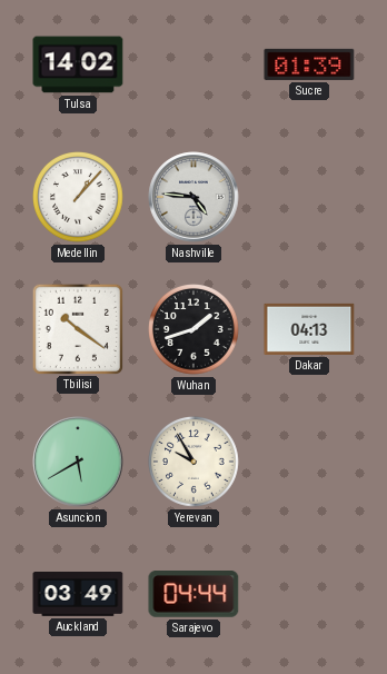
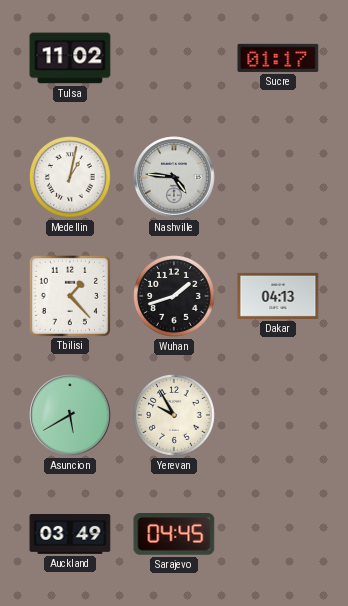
Tulsa: 14:02 -> 11:02
Sucre: 01:39 -> 01:17
Medellin: 1:07 -> 1:02
Tbilisi: 10:21 -> 1:23
Sarajevo: 04:44 -> 04:45
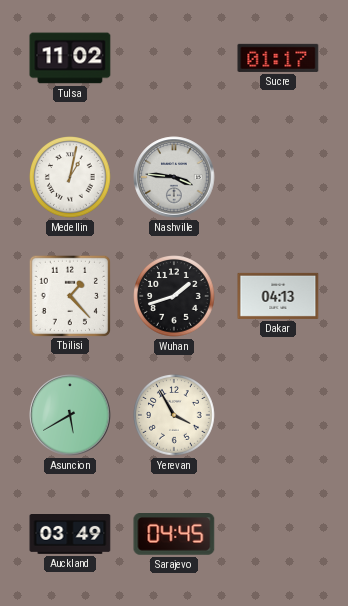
Nashville: 4:46 -> 3:46
Yerevan: 9:55 -> 3:55
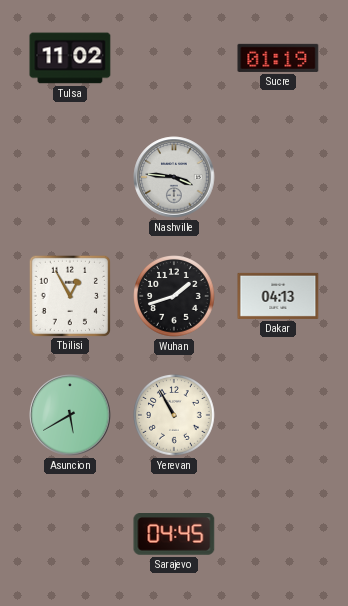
Sucre: 01:17 -> 01:19
Medellin: 1:02 -> none
Tbilisi: 1:23 -> 12:55
Yerevan: 3:55 -> 10:55
Auckland: 03:49 -> none
